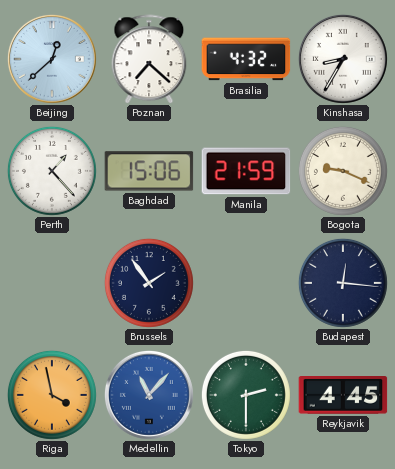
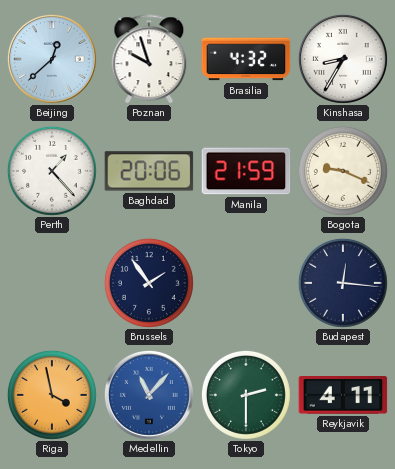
Poznan: 7:22 -> 9:57
Baghdad: 15:06 -> 20:06
Reykjavik: 4:45 -> 4:11
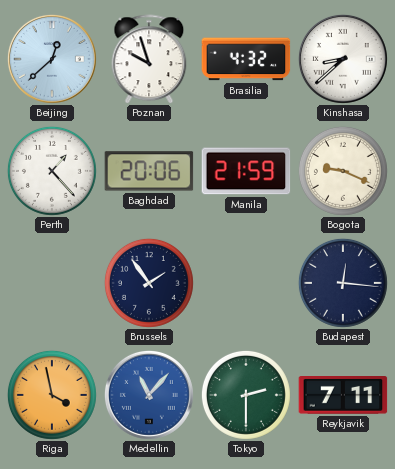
Kinshasa: 8:35 -> 8:38
Reykjavik: 4:11 -> 7:11
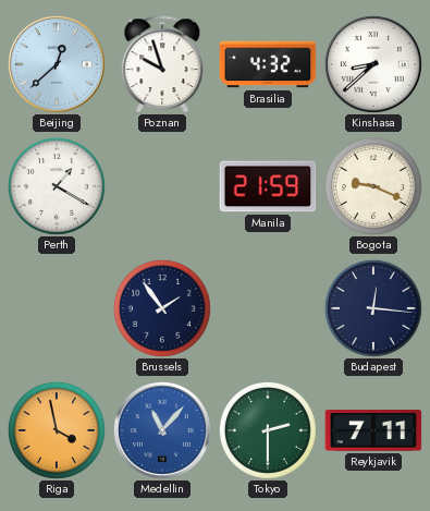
Perth: 1:23 -> 1:20
Baghdad: 20:06 -> none
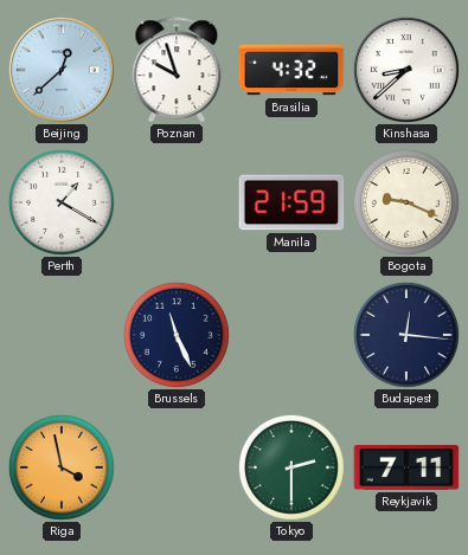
Brussels: 1:54 -> 11:26
Medellin: 11:07 -> none
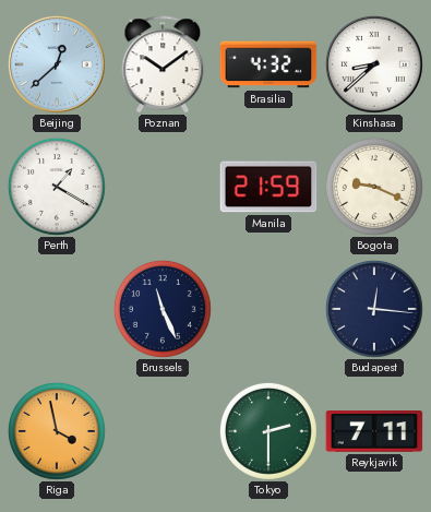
Poznan: 9:57 -> 10:09
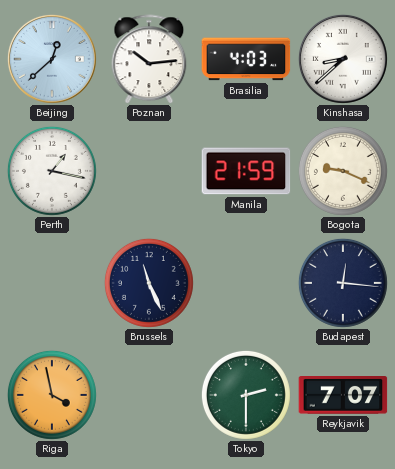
Poznan: 10:09 -> 10:14
Brasilia: 4:32 -> 4:03
Perth: 1:20 -> 1:17
Reykjavik: 7:11 -> 7:07
